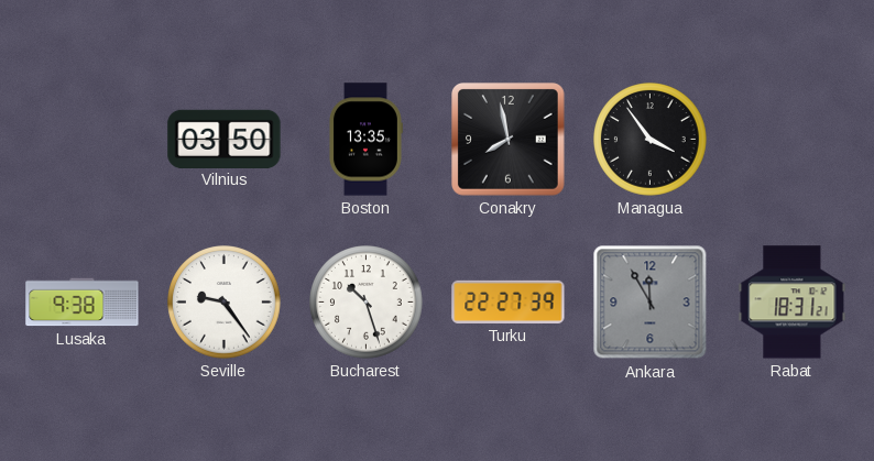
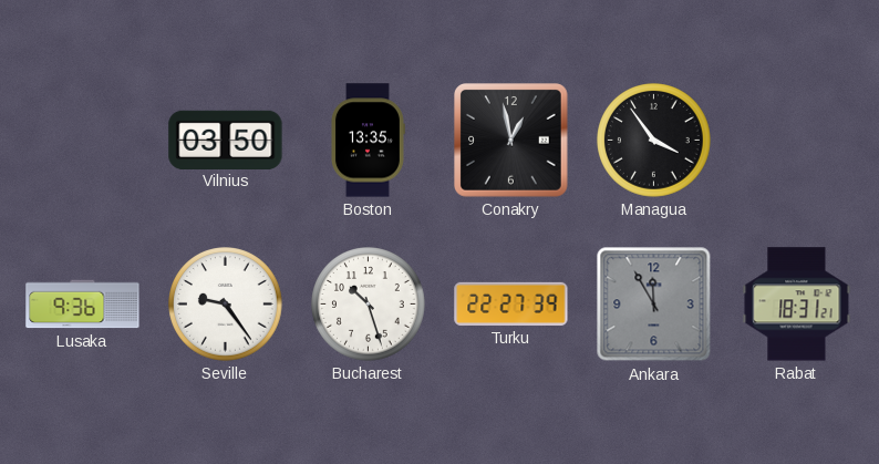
Conakry: 7:58 -> 12:58
Lusaka: 9:38 -> 9:36
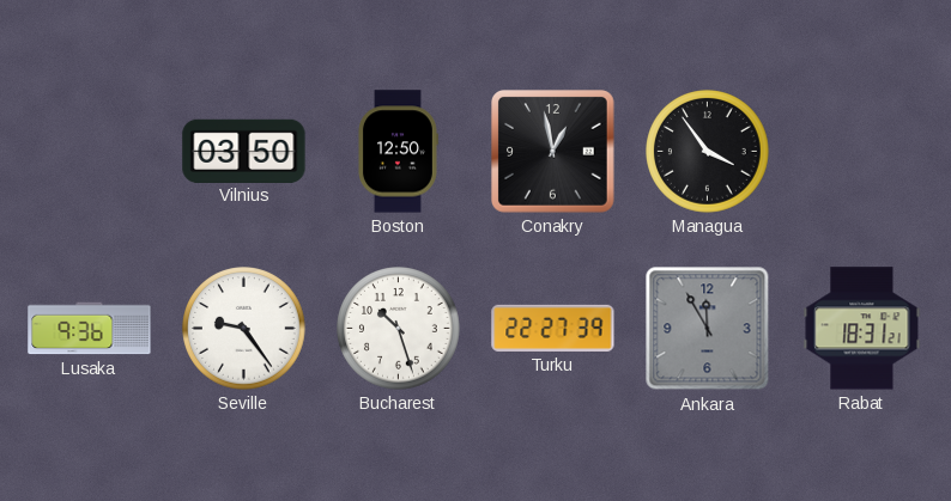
Boston: 13:35 -> 12:50
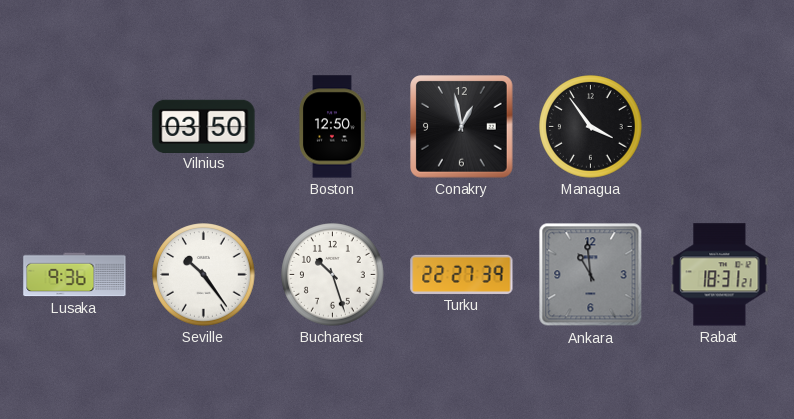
Seville: 9:24 -> 10:24
Ankara: 11:55 -> 10:59
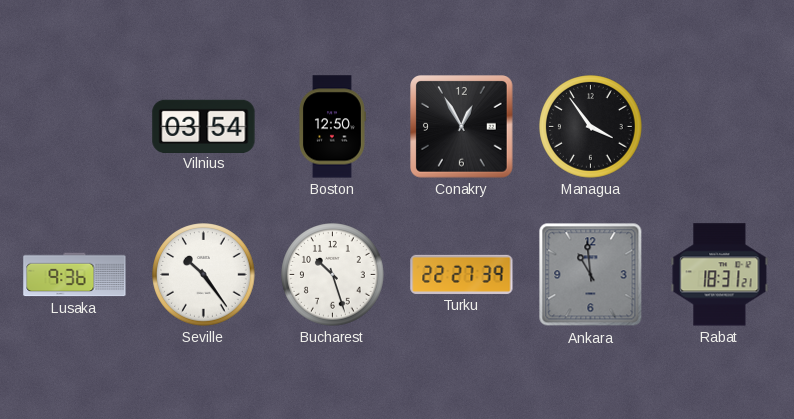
Vilnius: 03:50 -> 03:54
Conakry: 12:58 -> 12:55
